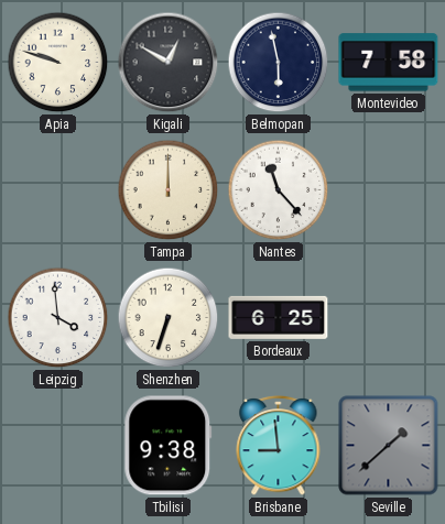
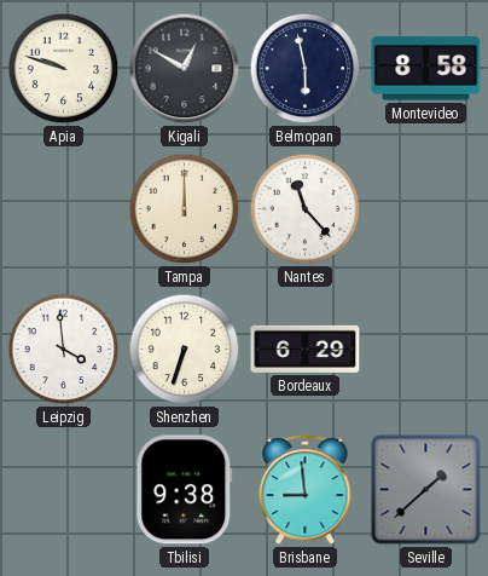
Montevideo: 7:58 -> 8:58
Bordeaux: 6:25 -> 6:29
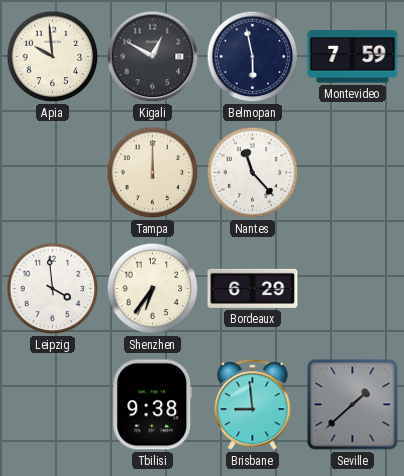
Apia: 9:48 -> 9:59
Montevideo: 8:58 -> 7:59
Shenzhen: 6:33 -> 6:36
